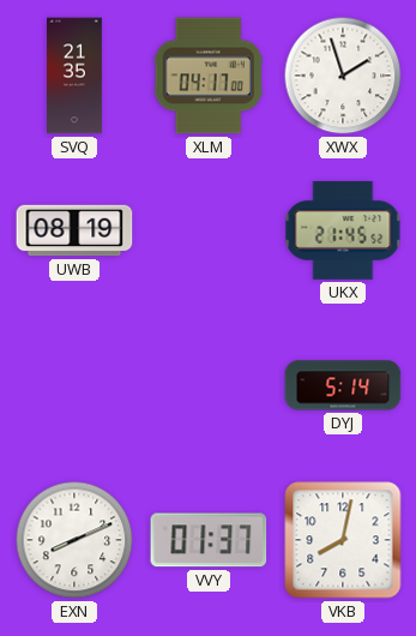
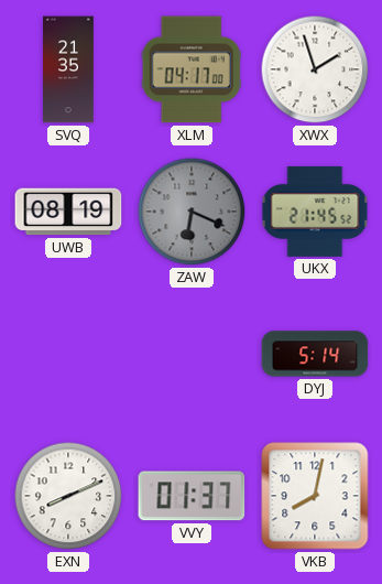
ZAW: none -> 6:19
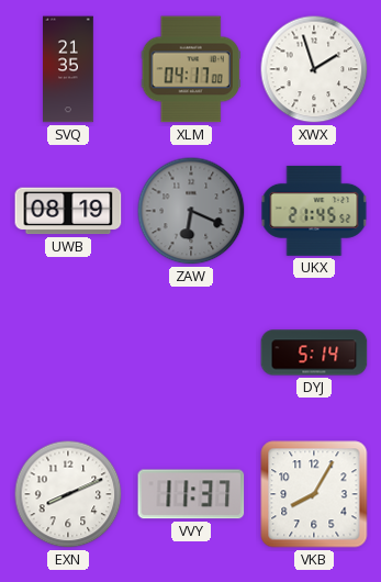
VVY: 01:37 -> 11:37
VKB: 8:02 -> 8:05
